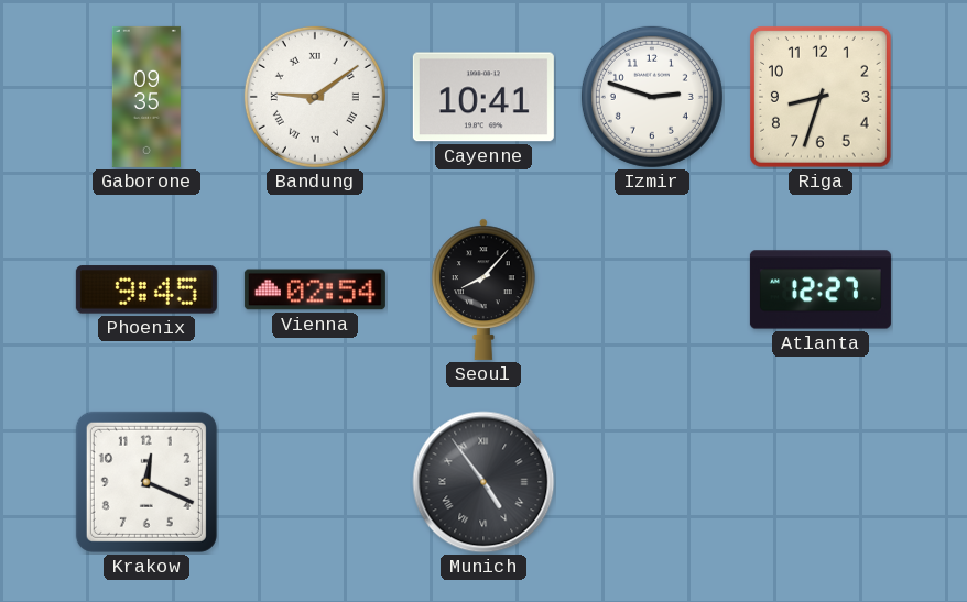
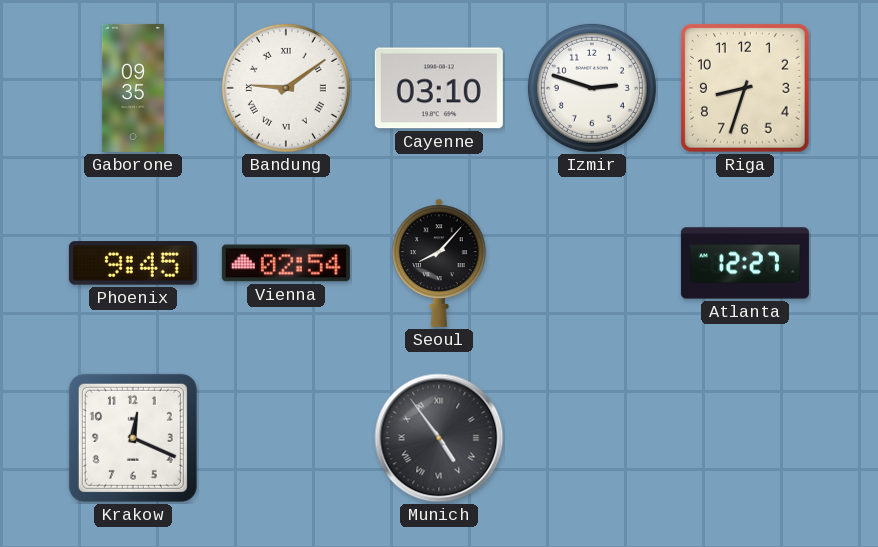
Cayenne: 10:41 -> 03:10
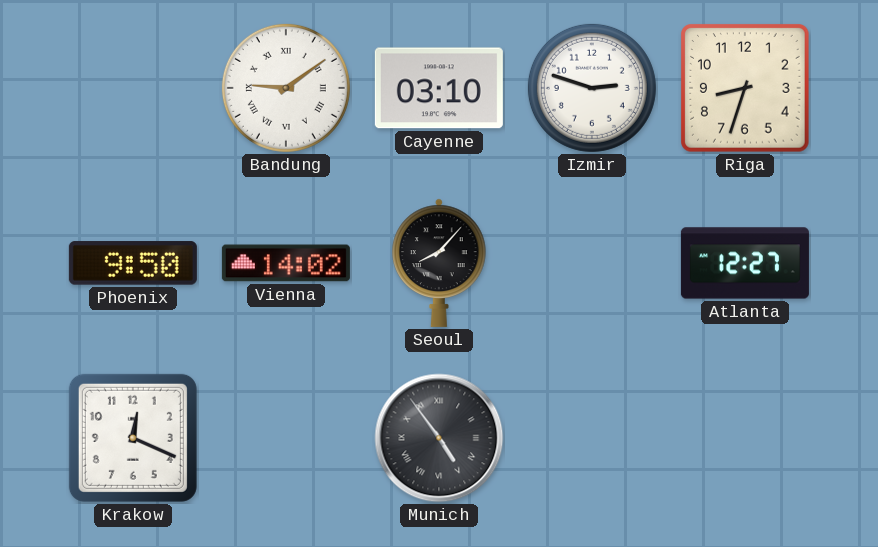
Gaborone: 09:35 -> none
Phoenix: 9:45 -> 9:50
Vienna: 02:54 -> 14:02
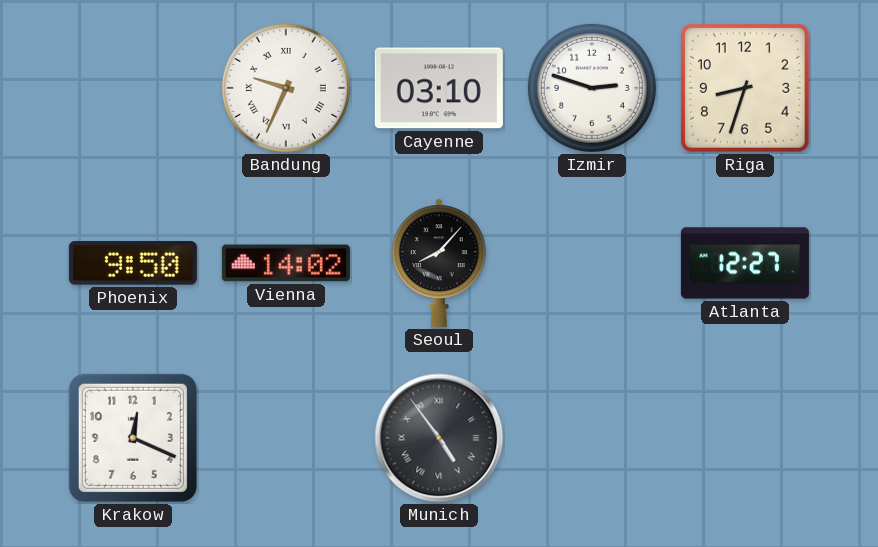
Bandung: 9:09 -> 9:34
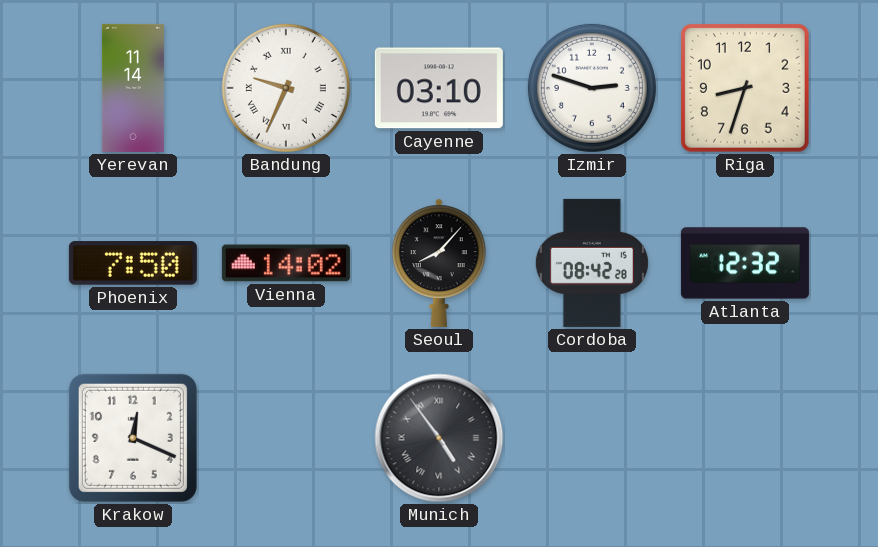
Yerevan: none -> 11:14
Phoenix: 9:50 -> 7:50
Cordoba: none -> 08:42
Atlanta: 12:27 -> 12:32
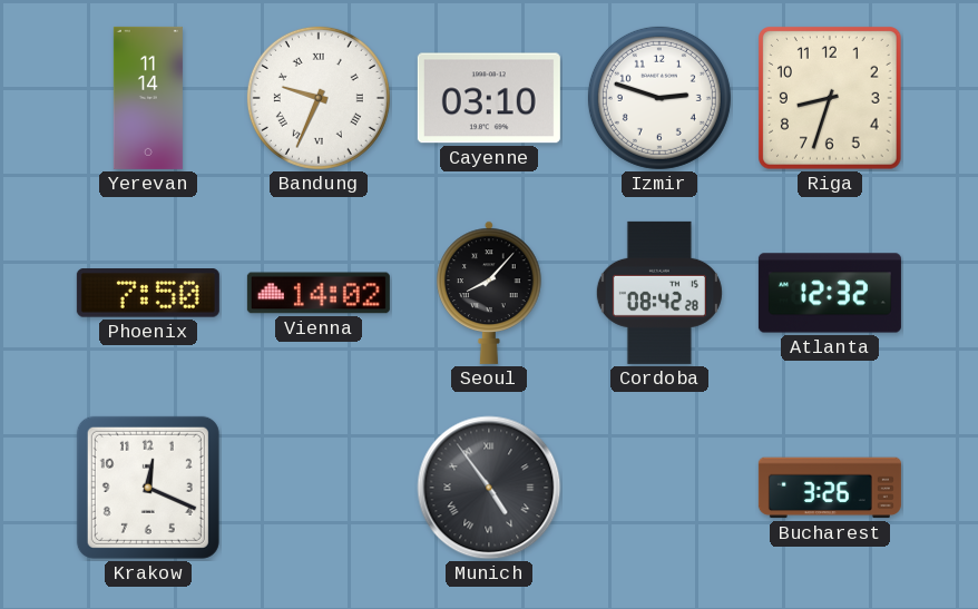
Bucharest: none -> 3:26
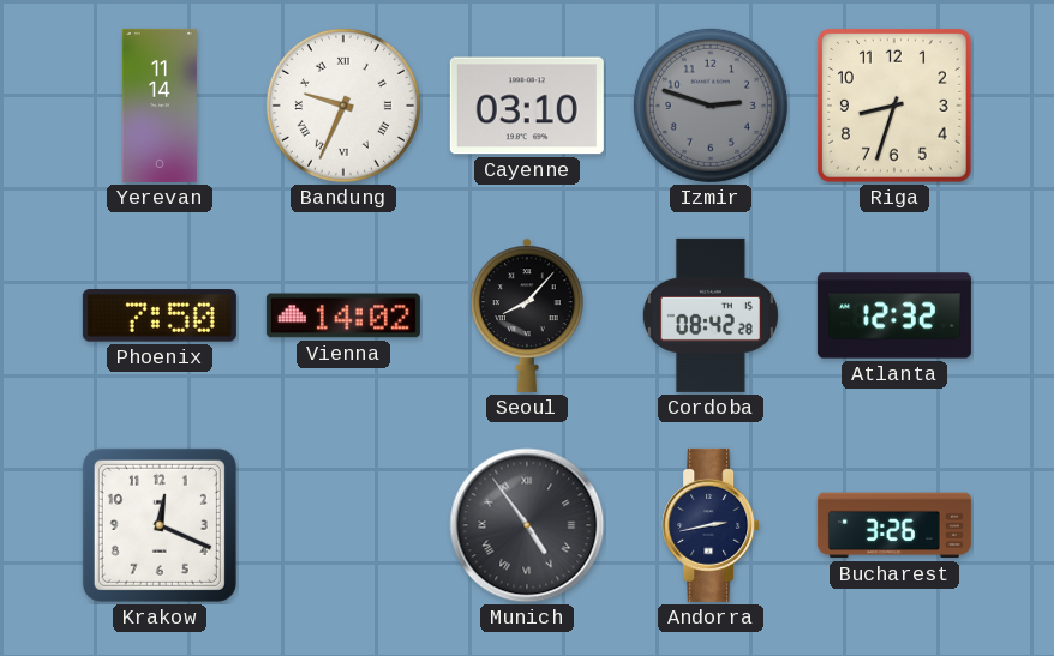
Izmir dial: white -> grey
Andorra: none -> 2:43
